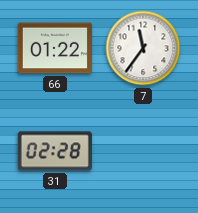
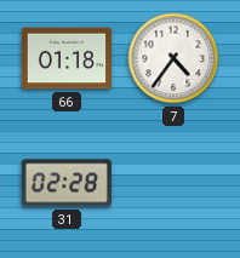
66: 01:22 -> 01:18
7: 11:36 -> 4:36
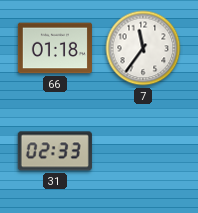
7: 4:36 -> 11:36
31: 02:28 -> 02:33
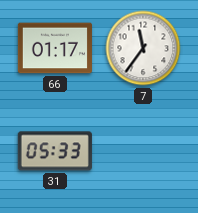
66: 01:18 -> 01:17
31: 02:33 -> 05:33
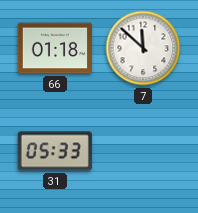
66: 01:17 -> 01:18
7: 11:36 -> 11:52
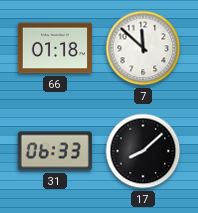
31: 05:33 -> 06:33
17: none -> 8:08
